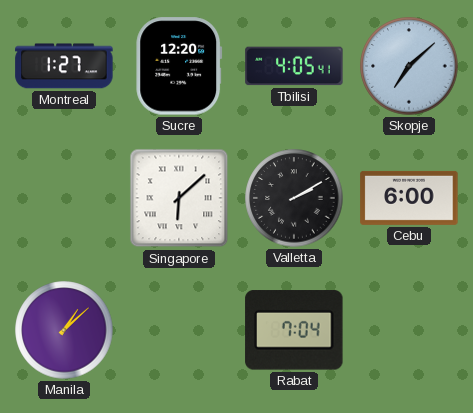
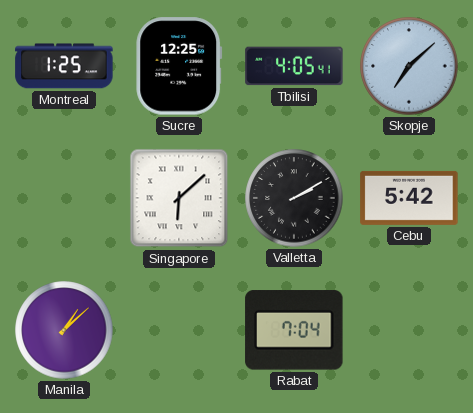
Montreal: 1:27 -> 1:25
Sucre: 12:20 -> 12:25
Cebu: 6:00 -> 5:42
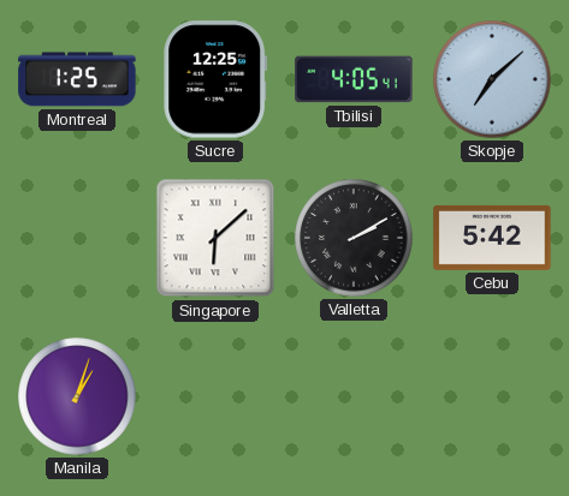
Manila: 1:08 -> 1:03
Rabat: 7:04 -> none
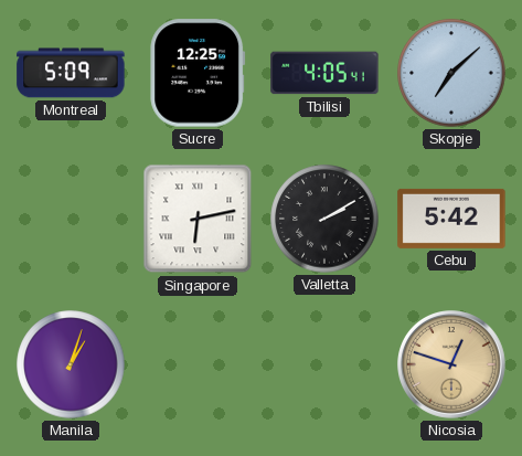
Montreal: 1:25 -> 5:09
Singapore: 6:08 -> 6:13
Nicosia: none -> 12:48
